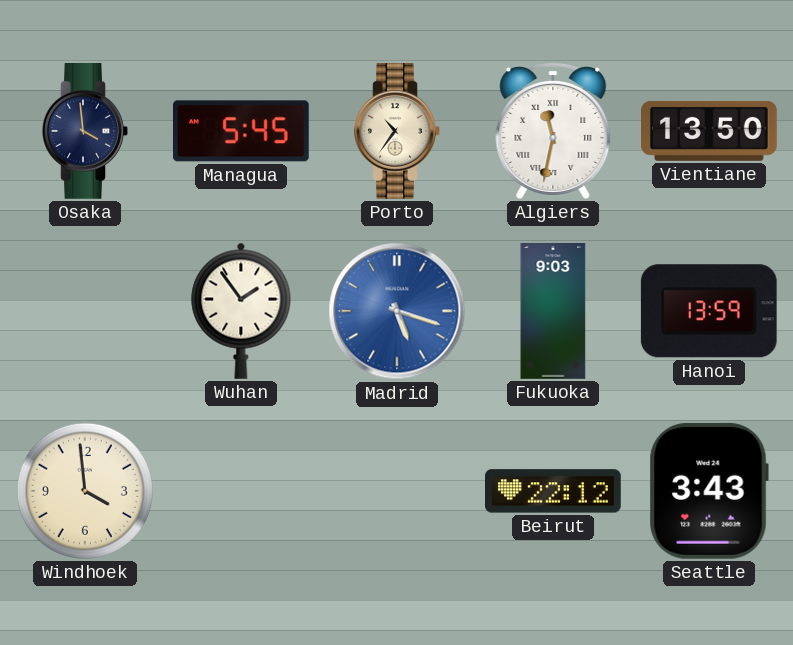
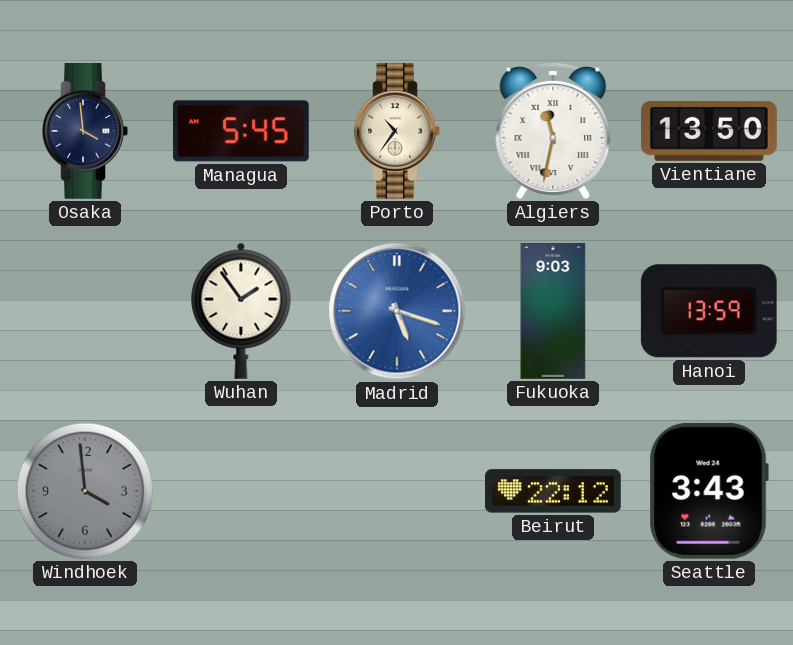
Windhoek dial: cream -> grey
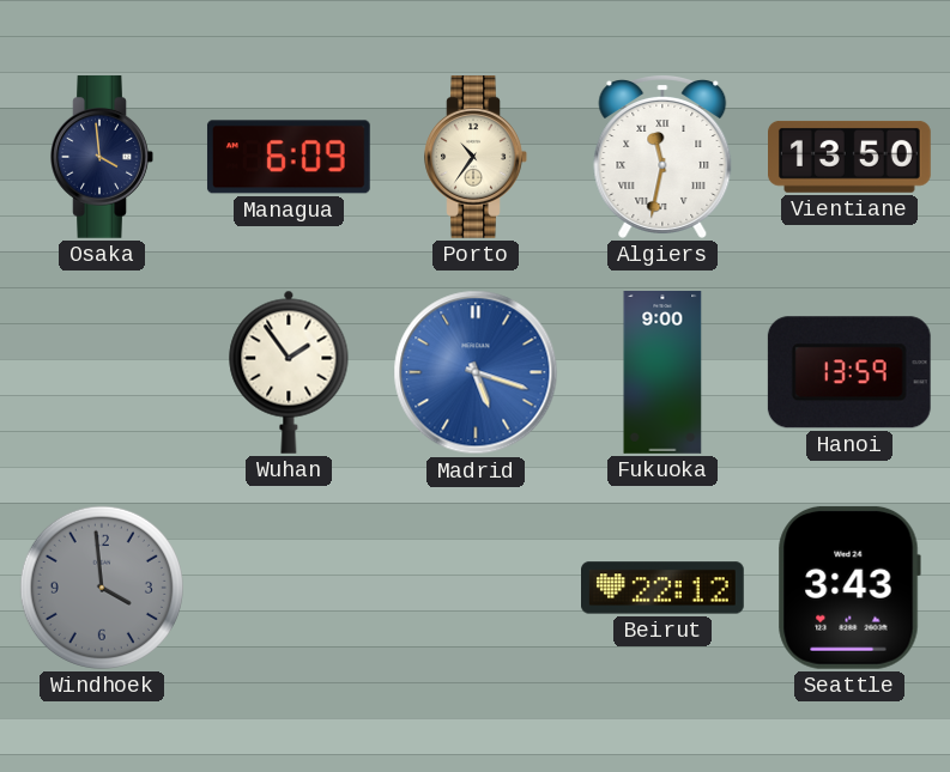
Managua: 5:45 -> 6:09
Fukuoka: 9:03 -> 9:00
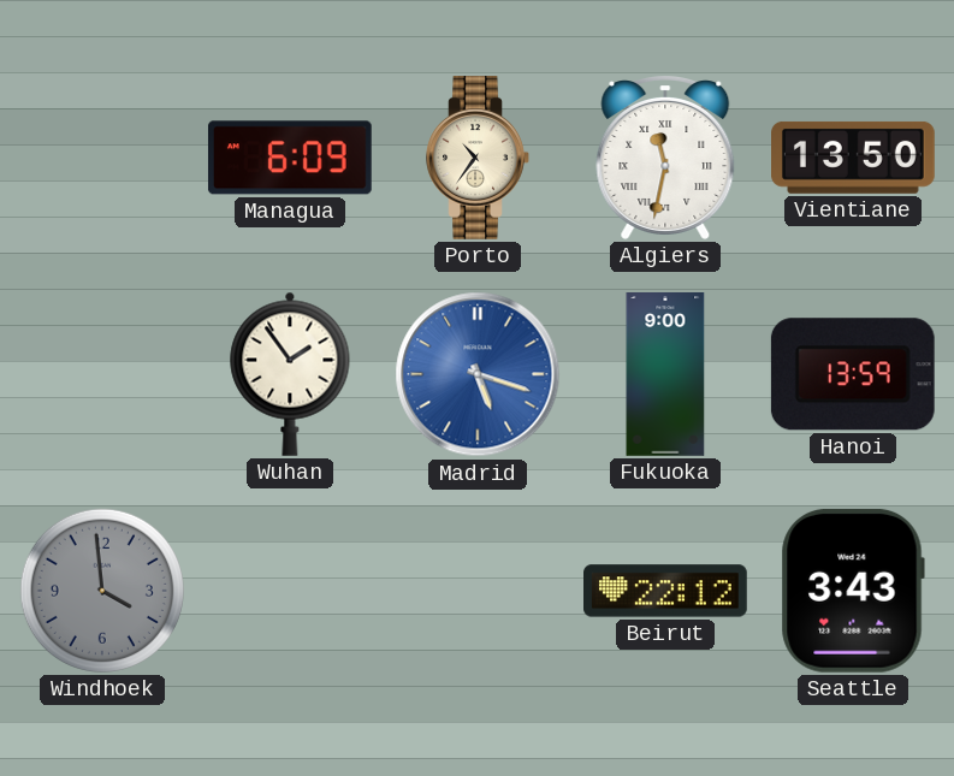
Osaka: 3:59 -> none
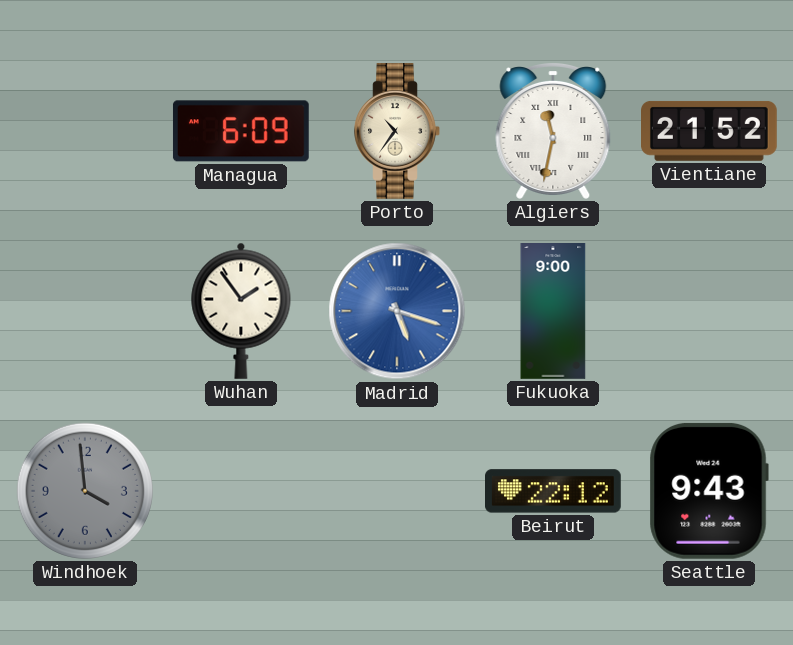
Vientiane: 13:50 -> 21:52
Hanoi: 13:59 -> none
Seattle: 3:43 -> 9:43
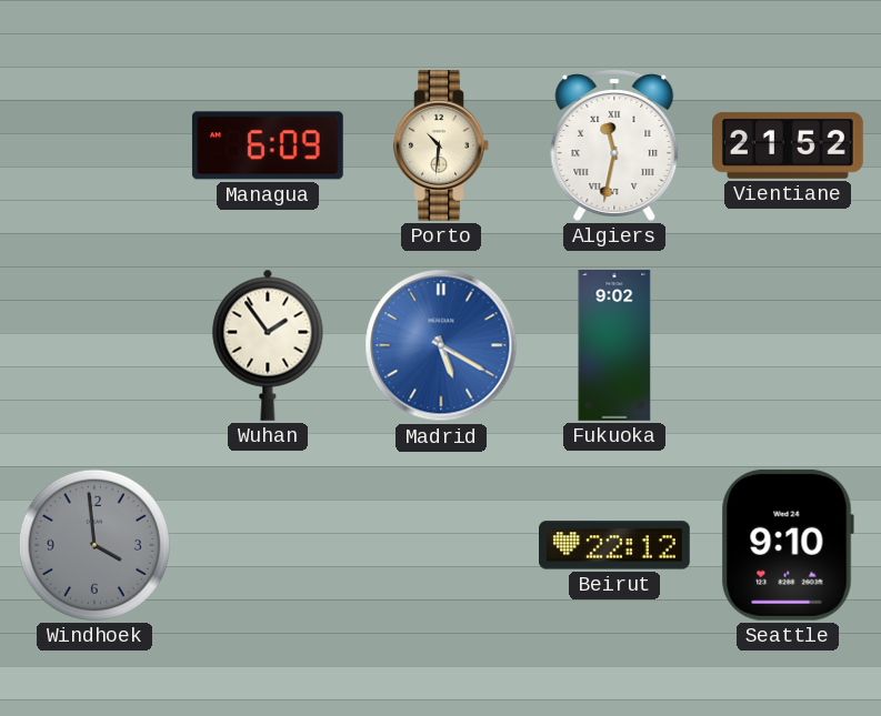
Porto: 10:36 -> 10:31
Madrid: 5:18 -> 5:20
Fukuoka: 9:00 -> 9:02
Seattle: 9:43 -> 9:10
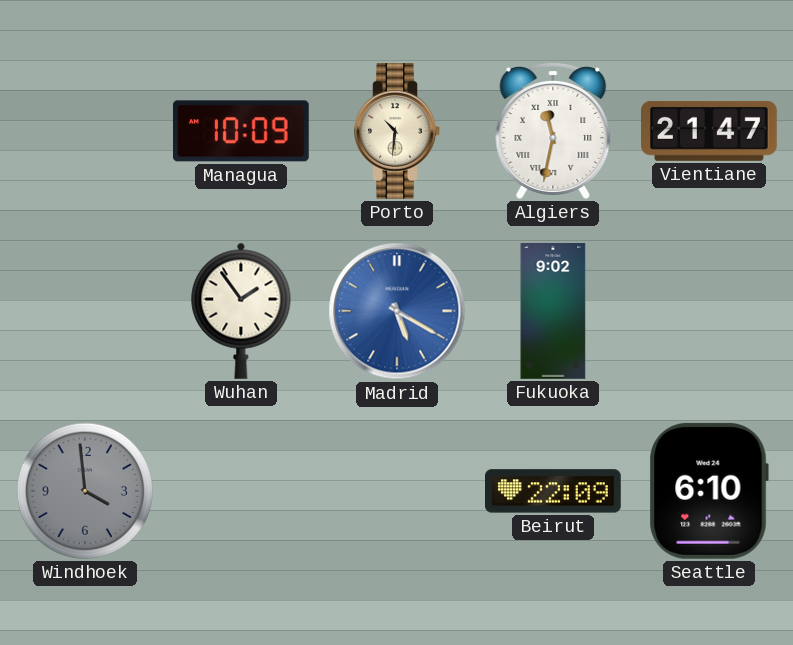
Managua: 6:09 -> 10:09
Vientiane: 21:52 -> 21:47
Beirut: 22:12 -> 22:09
Seattle: 9:10 -> 6:10
